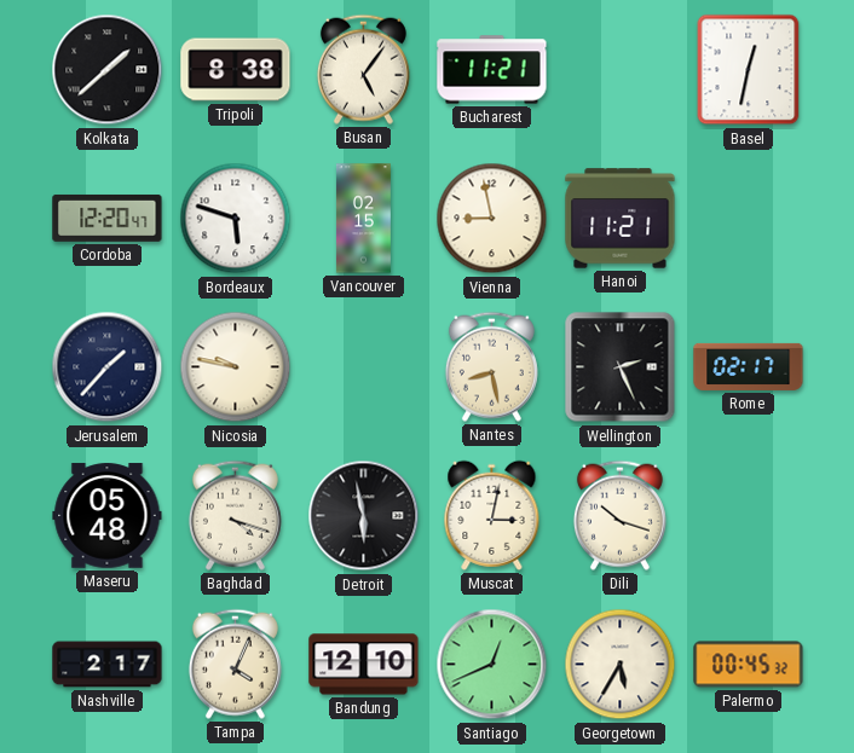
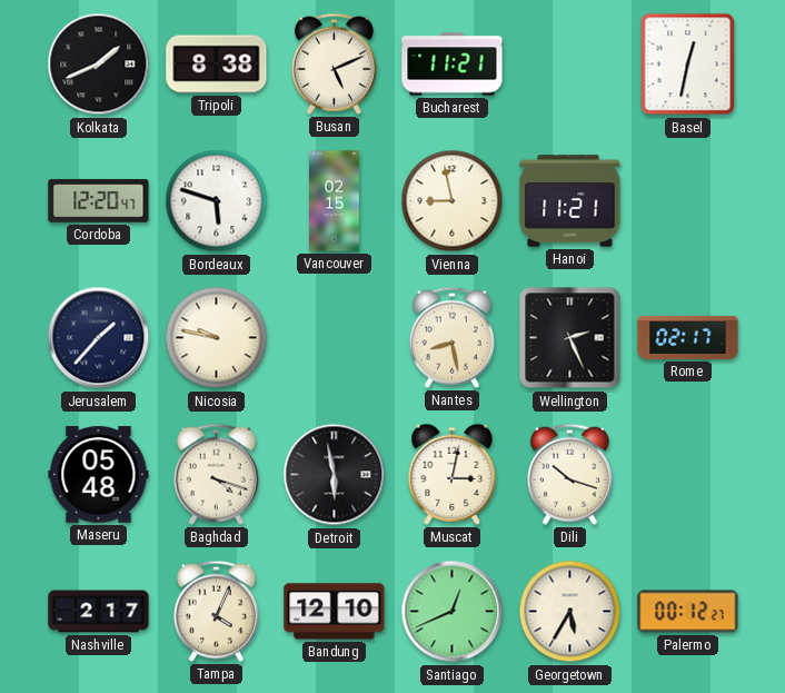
Kolkata: 1:38 -> 1:41
Busan: 5:06 -> 5:11
Palermo: 00:45 -> 00:12
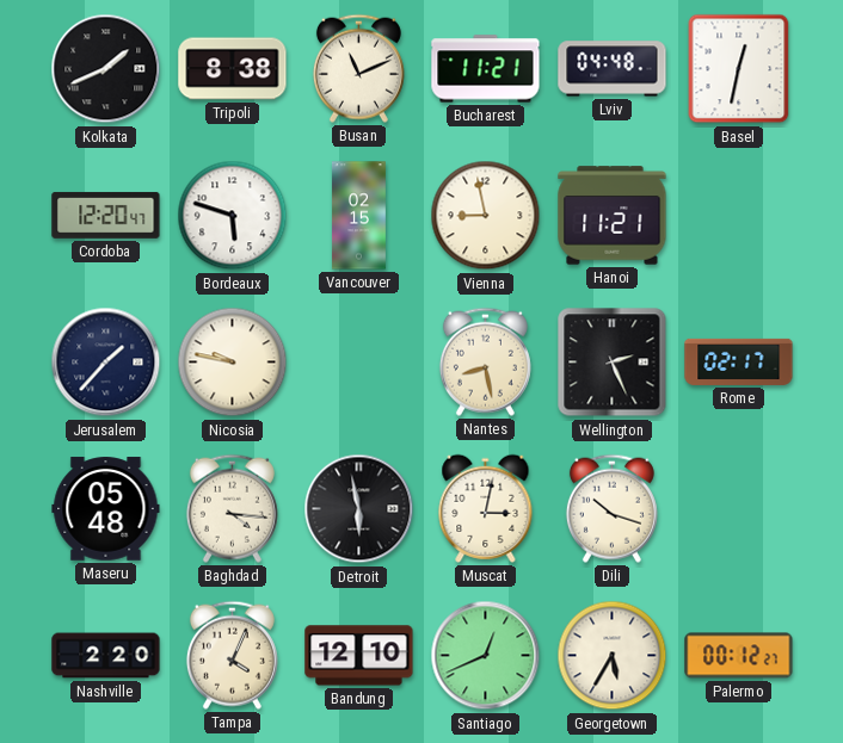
Busan: 5:11 -> 11:11
Lviv: none -> 04:48
Baghdad: 4:18 -> 4:16
Nashville: 2:17 -> 2:20
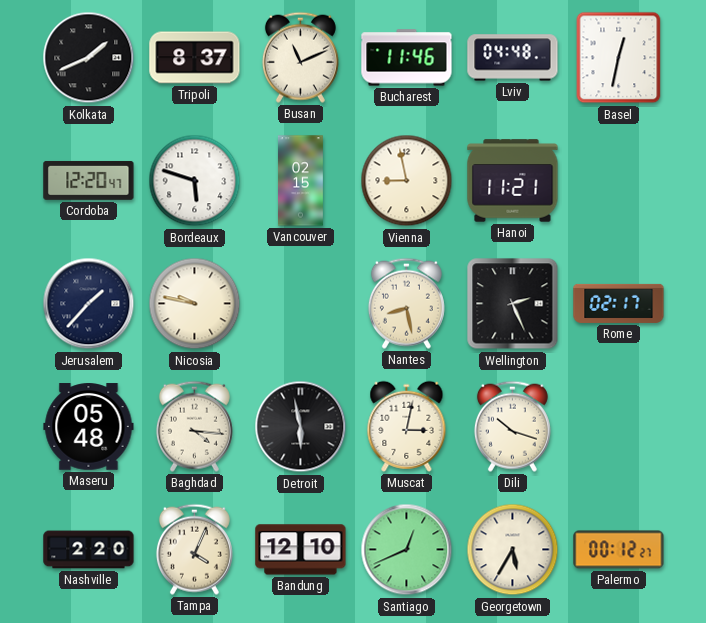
Tripoli: 8:38 -> 8:37
Bucharest: 11:21 -> 11:46
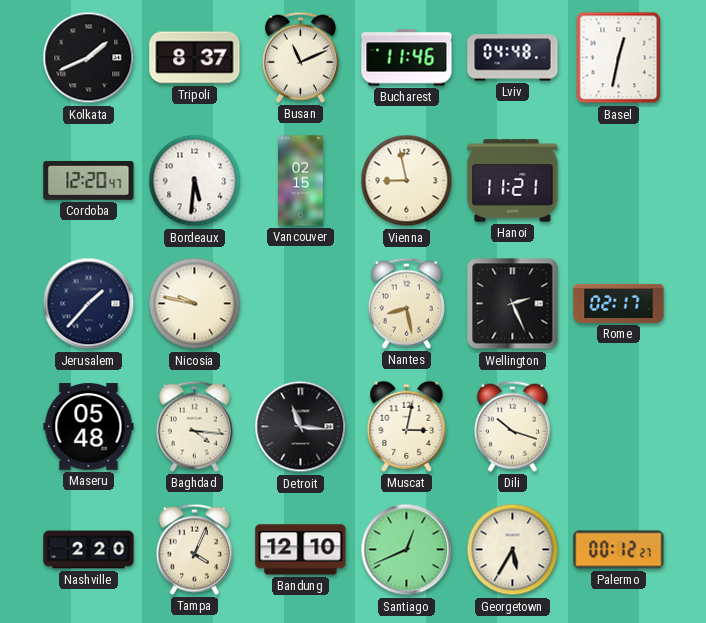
Bordeaux: 5:48 -> 5:31
Detroit: 5:58 -> 11:16
